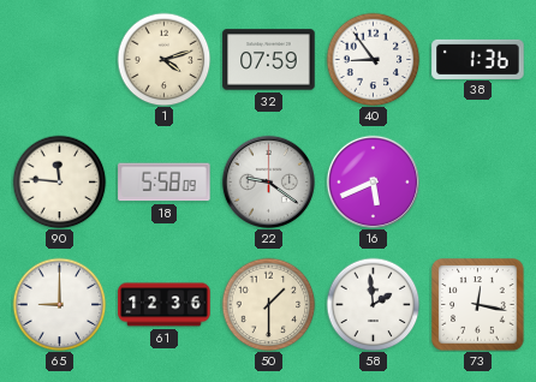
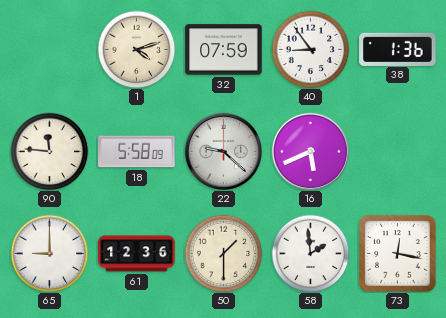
22: 9:21 -> 9:22
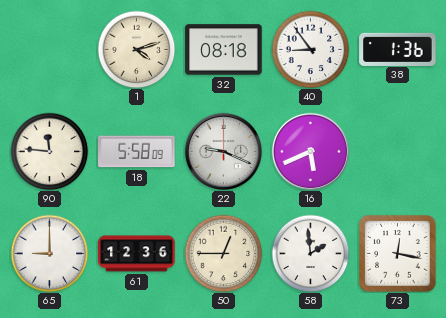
32: 07:59 -> 08:18
22: 9:22 -> 9:19
50: 1:30 -> 12:45
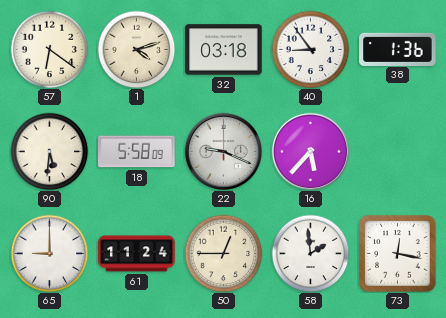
57: none -> 6:21
32: 08:18 -> 03:18
90: 11:46 -> 5:31
16: 5:41 -> 5:37
61: 12:36 -> 11:24
